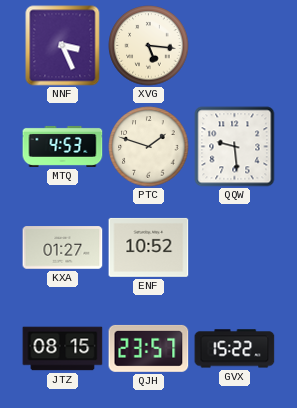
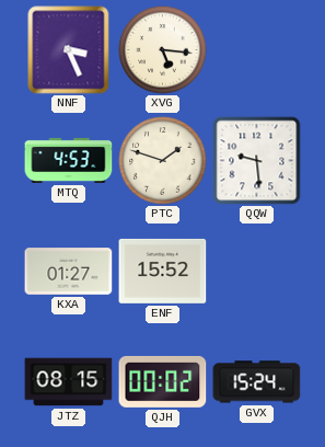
ENF: 10:52 -> 15:52
QJH: 23:57 -> 00:02
GVX: 15:22 -> 15:24
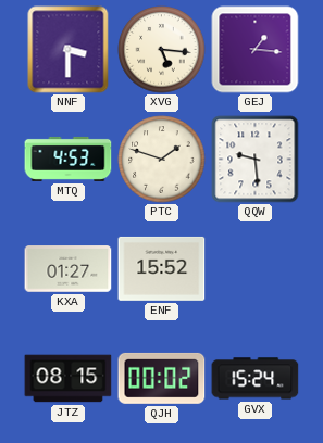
NNF: 3:26 -> 3:30
GEJ: none -> 1:16
